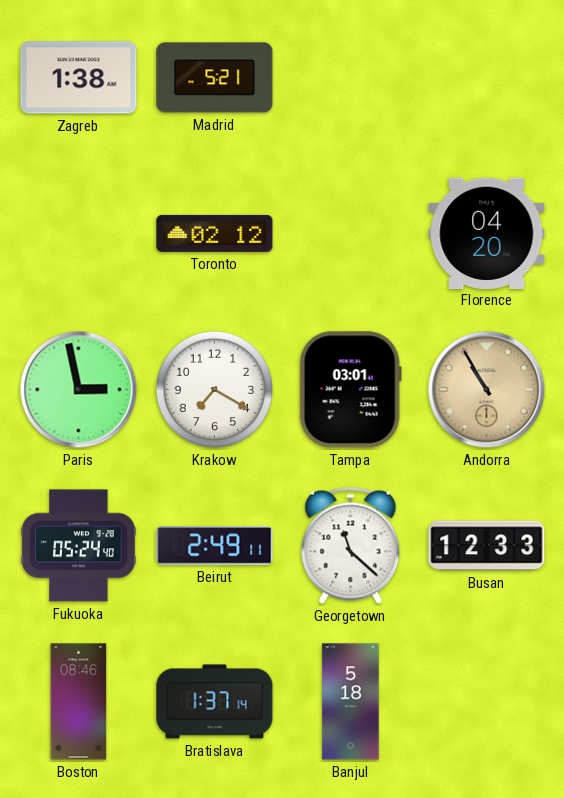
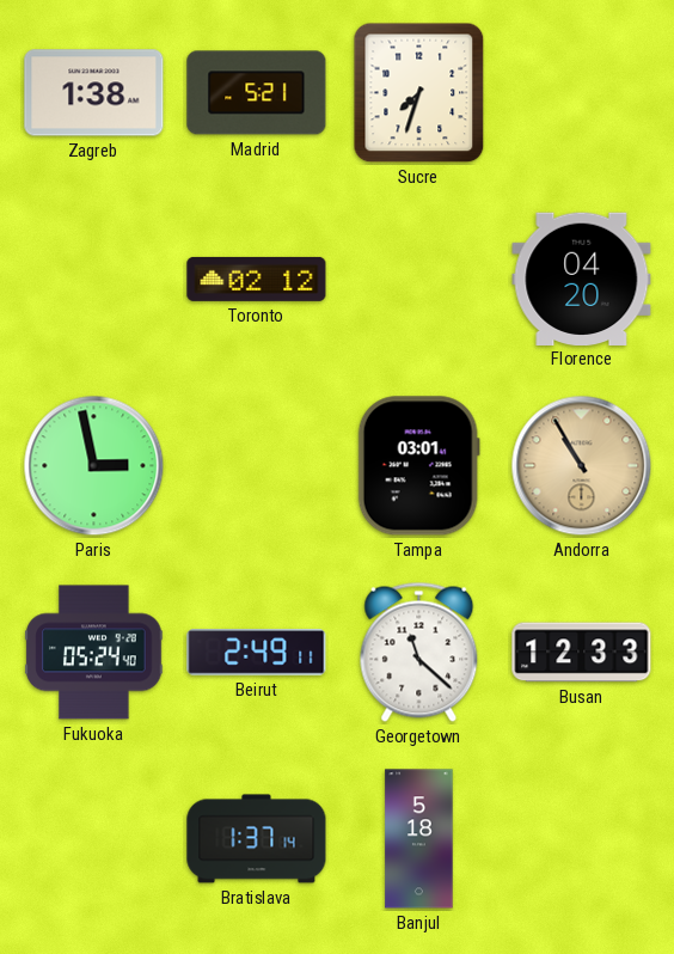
Sucre: none -> 7:33
Krakow: 7:20 -> none
Boston: 08:46 -> none
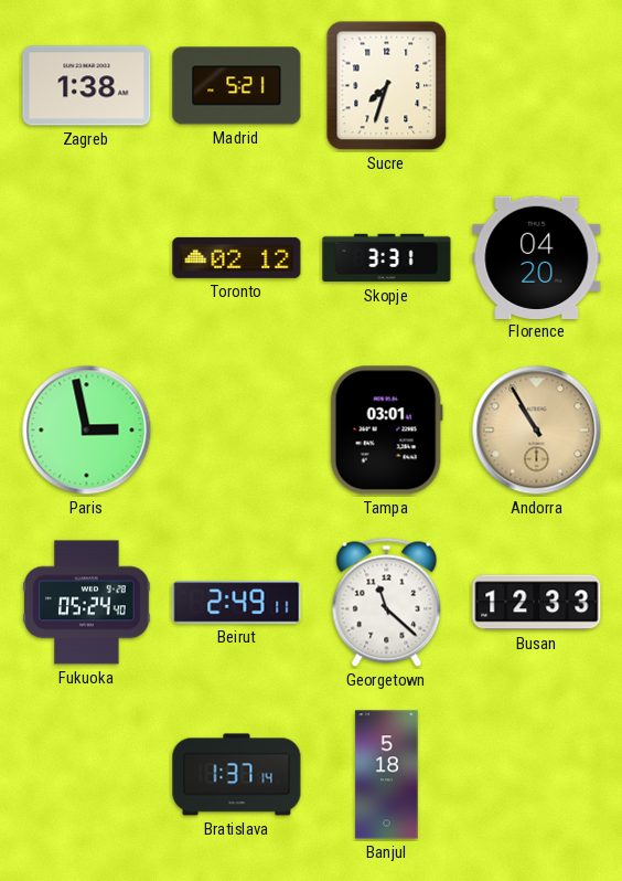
Skopje: none -> 3:31
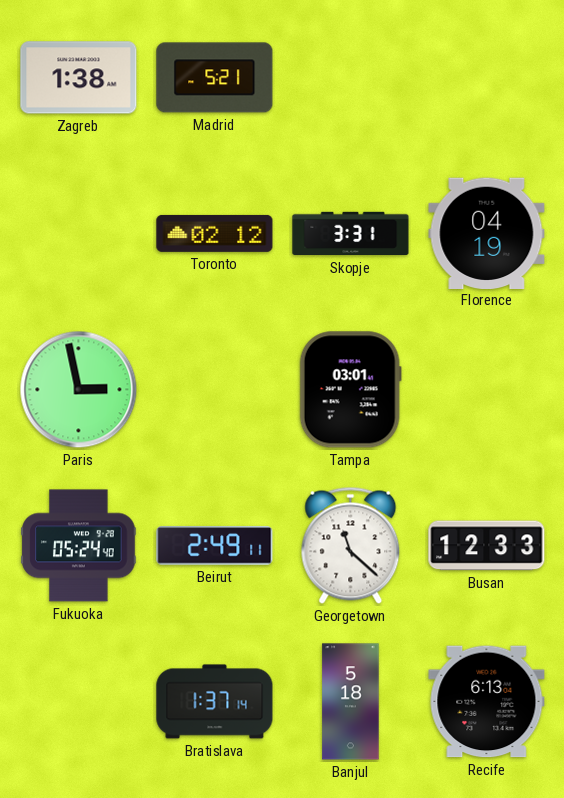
Sucre: 7:33 -> none
Florence: 04:20 -> 04:19
Andorra: 10:55 -> none
Recife: none -> 6:13
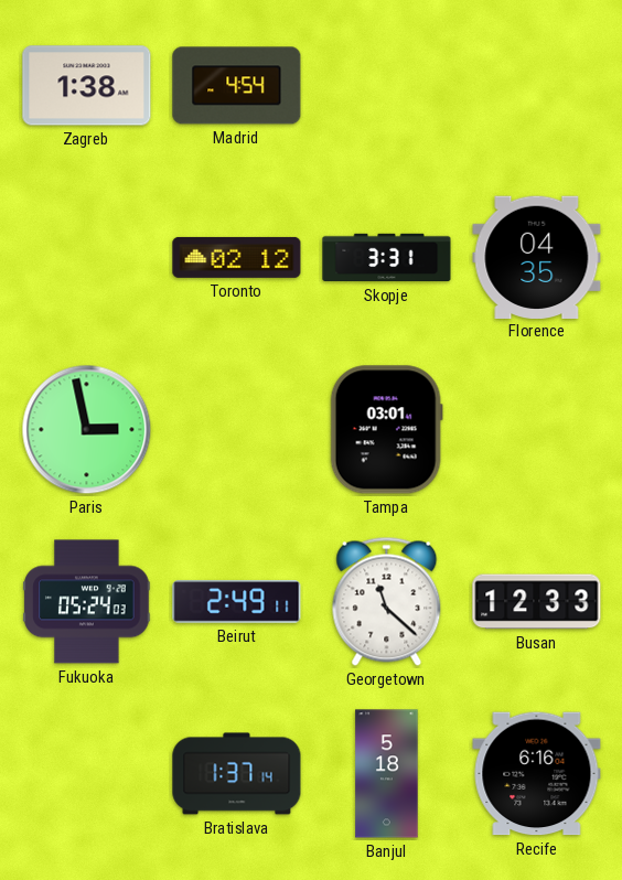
Madrid: 5:21 -> 4:54
Florence: 04:19 -> 04:35
Fukuoka: 05:24:40 -> 05:24:03
Recife: 6:13 -> 6:16
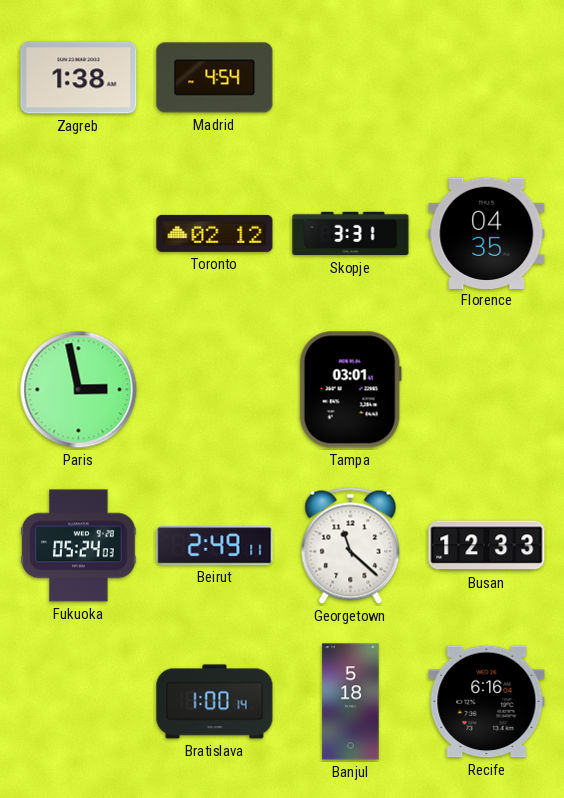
Bratislava: 1:37 -> 1:00
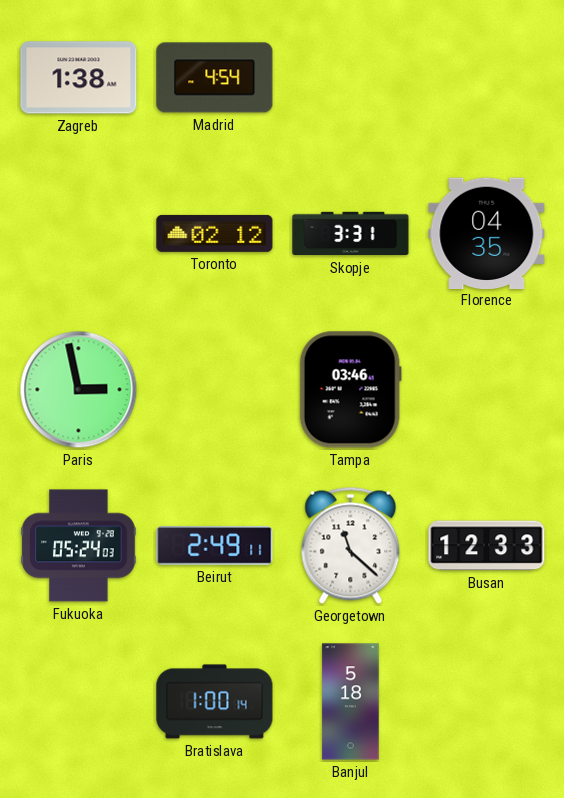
Tampa: 03:01 -> 03:46
Recife: 6:16 -> none
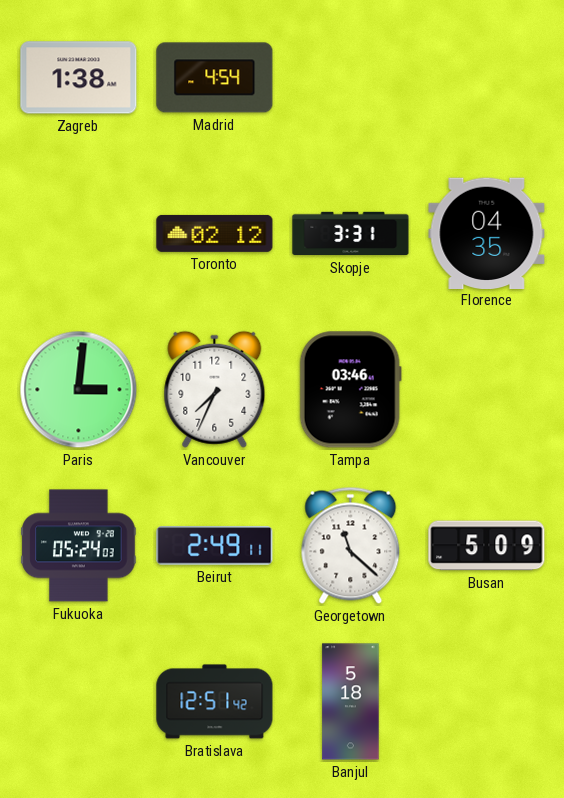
Paris: 2:58 -> 3:01
Vancouver: none -> 7:34
Busan: 12:33 -> 5:09
Bratislava: 1:00 -> 12:51
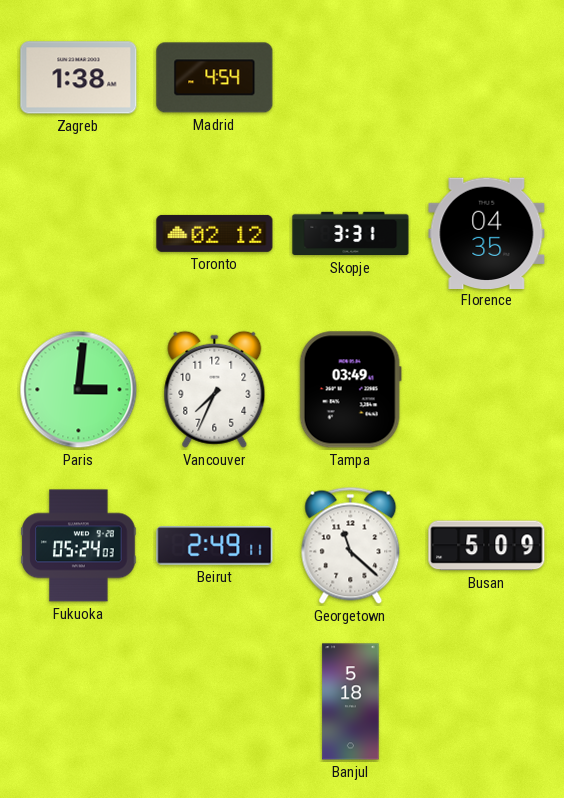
Tampa: 03:46 -> 03:49
Bratislava: 12:51 -> none
